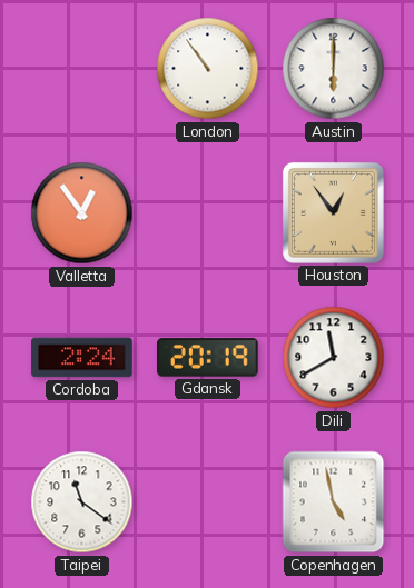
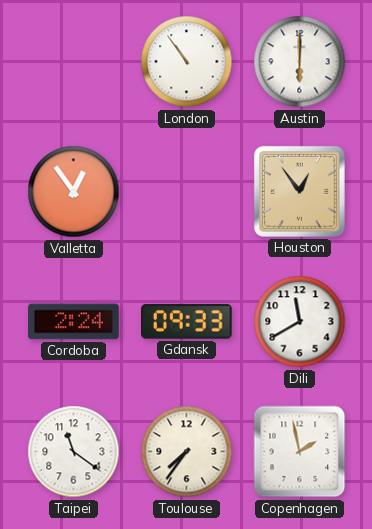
Gdansk: 20:19 -> 09:33
Toulouse: none -> 7:36
Copenhagen: 4:58 -> 1:58
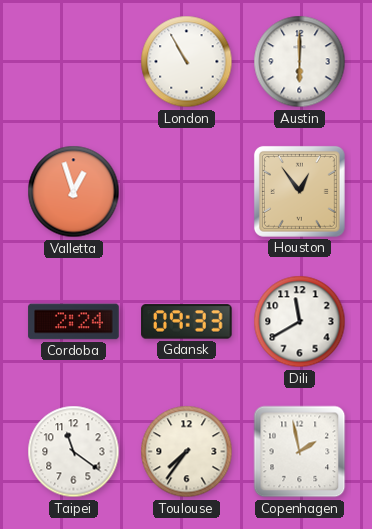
London: 10:54 -> 10:55
Valletta: 12:54 -> 12:57
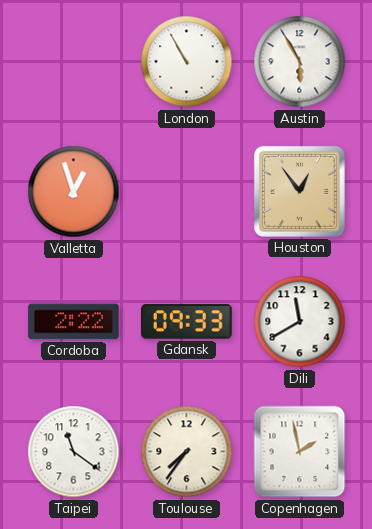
Austin: 6:00 -> 5:55
Cordoba: 2:24 -> 2:22
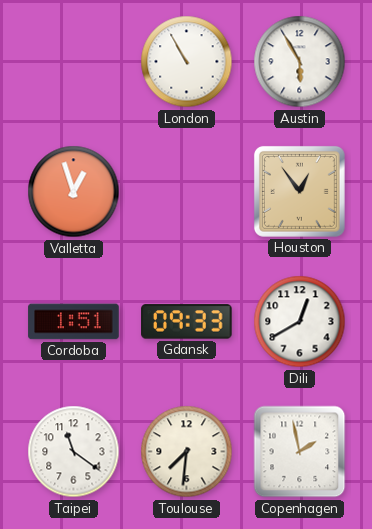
Cordoba: 2:22 -> 1:51
Dili: 11:40 -> 12:40
Toulouse: 7:36 -> 7:31
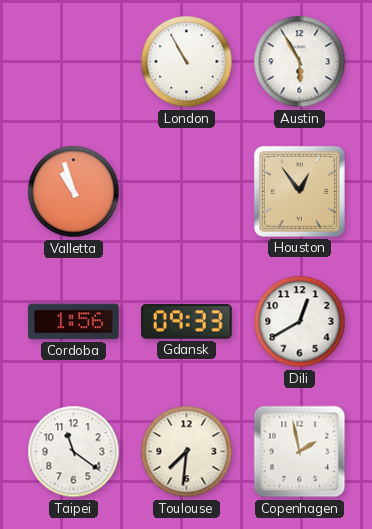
Valletta: 12:57 -> 10:57
Cordoba: 1:51 -> 1:56
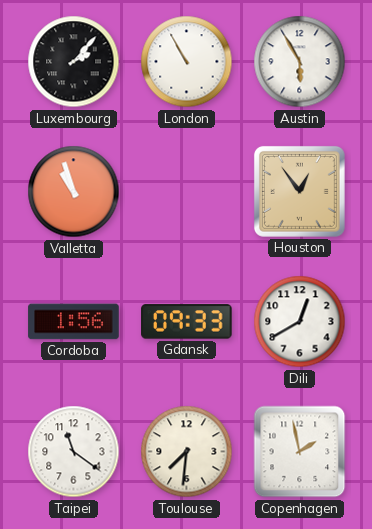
Luxembourg: none -> 2:07
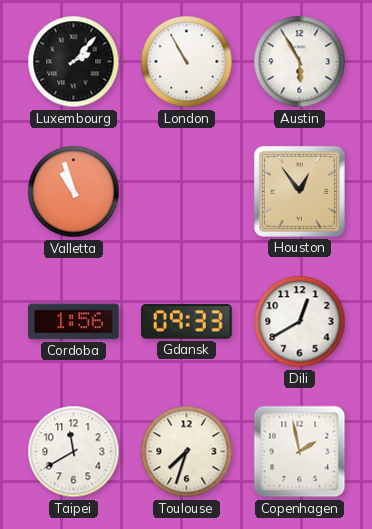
Taipei: 11:21 -> 11:40
Toulouse: 7:31 -> 7:33
